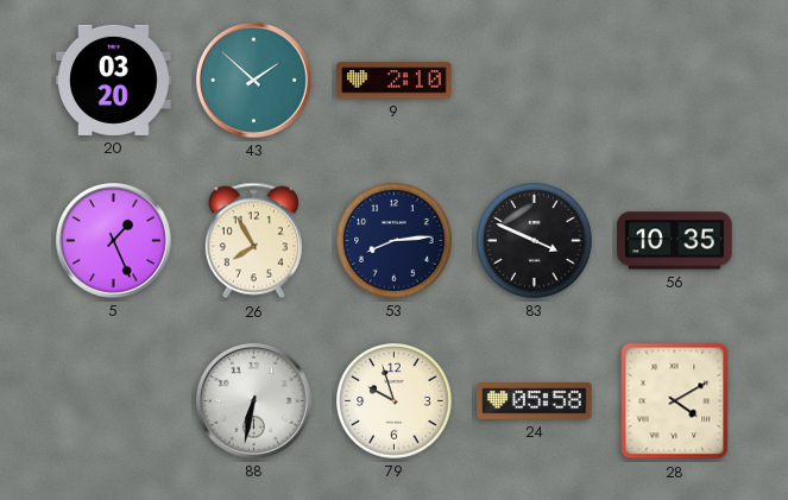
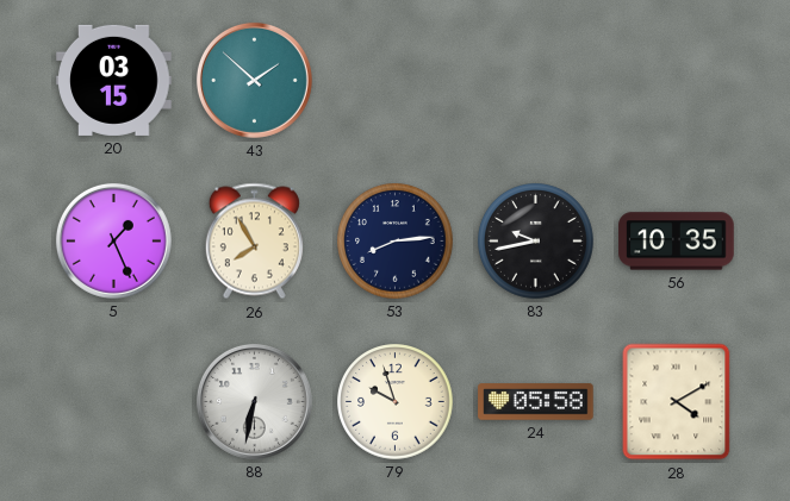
20: 03:20 -> 03:15
9: 2:10 -> none
83: 3:49 -> 9:43
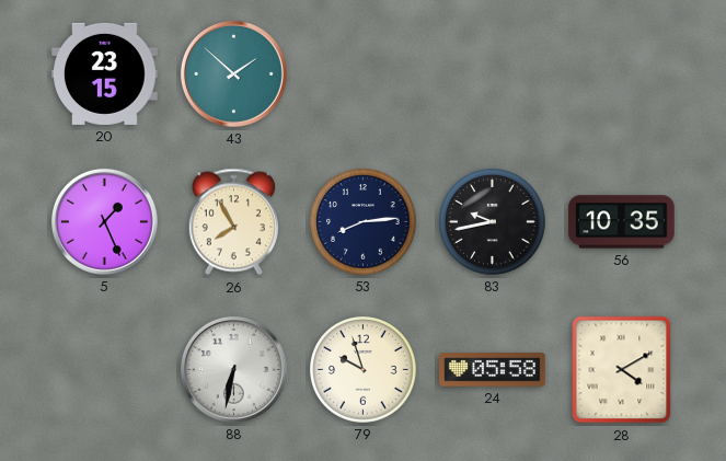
20: 03:15 -> 23:15
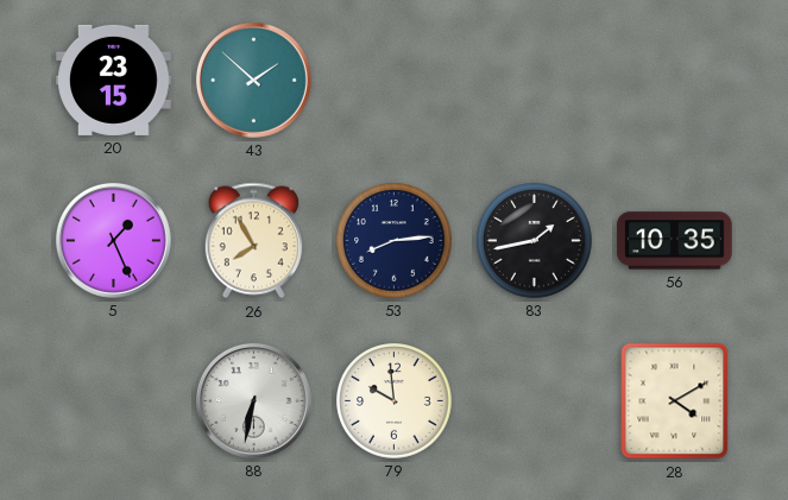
83: 9:43 -> 1:43
79: 9:57 -> 9:59
24: 05:58 -> none
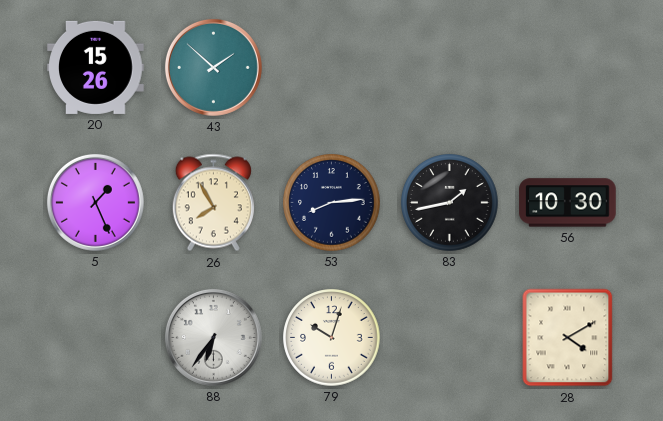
20: 23:15 -> 15:26
56: 10:35 -> 10:30
88: 6:32 -> 6:36
79: 9:59 -> 10:03
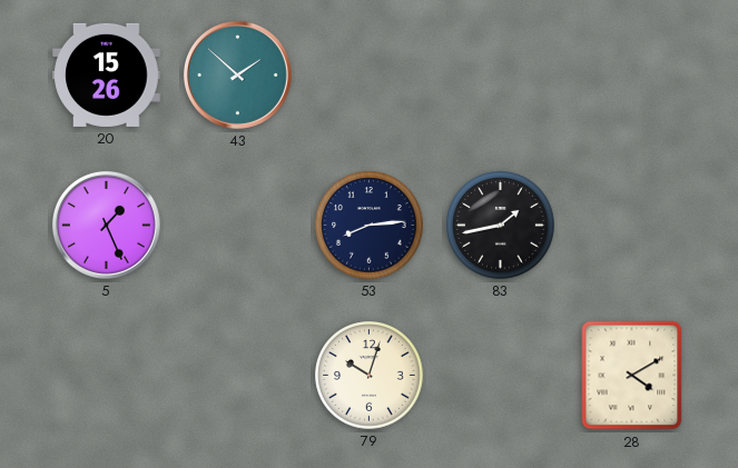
26: 7:55 -> none
56: 10:30 -> none
88: 6:36 -> none
